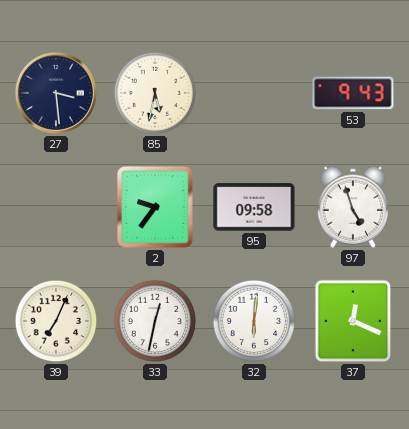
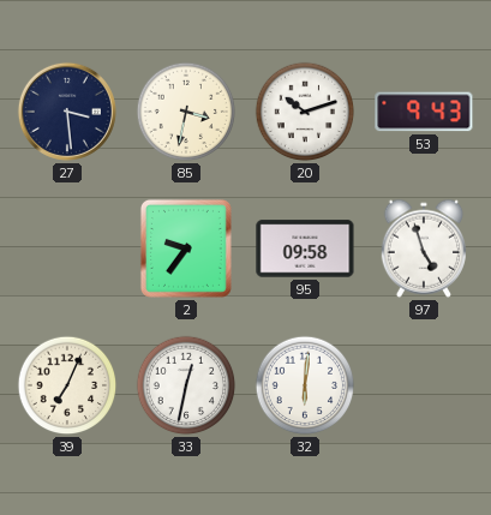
85: 5:32 -> 3:32
20: none -> 10:12
37: 12:19 -> none
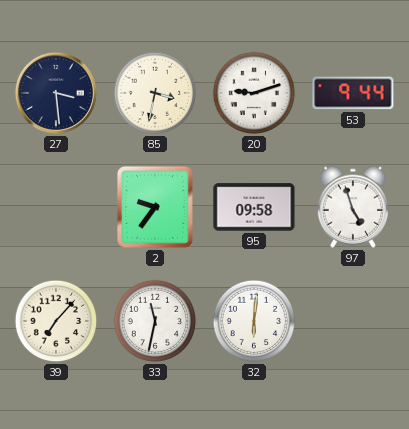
20: 10:12 -> 9:12
53: 9:43 -> 9:44
39: 7:04 -> 7:07
33: 12:32 -> 11:32
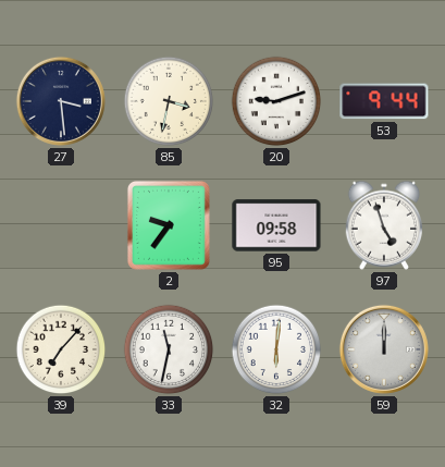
59: none -> 12:00
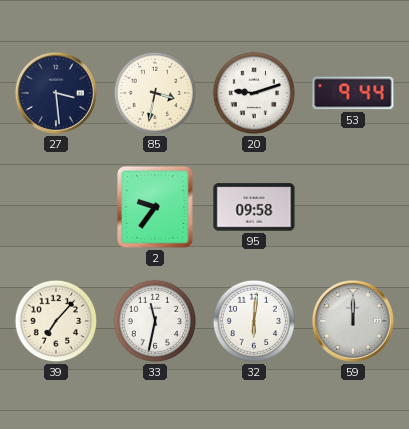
97: 4:57 -> none
